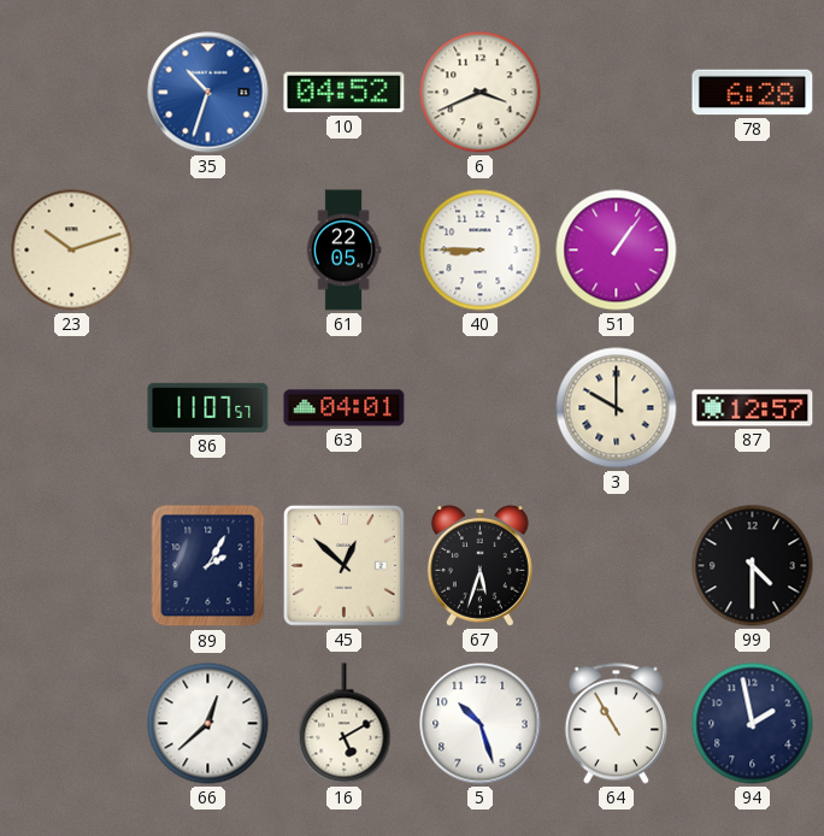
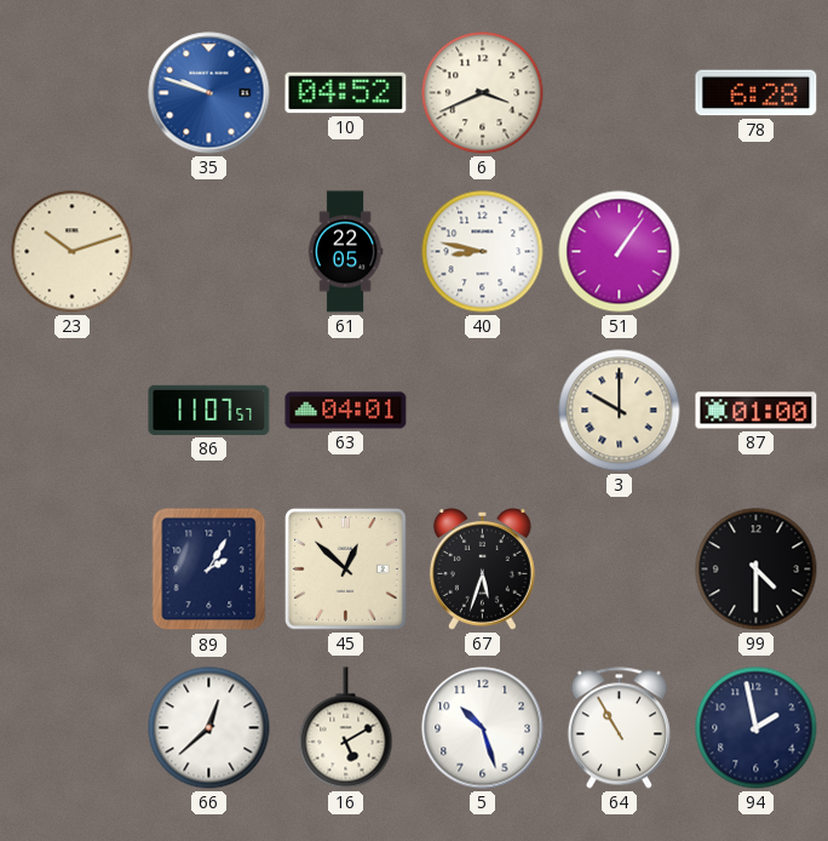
35: 10:33 -> 9:48
40: 8:45 -> 8:47
87: 12:57 -> 01:00
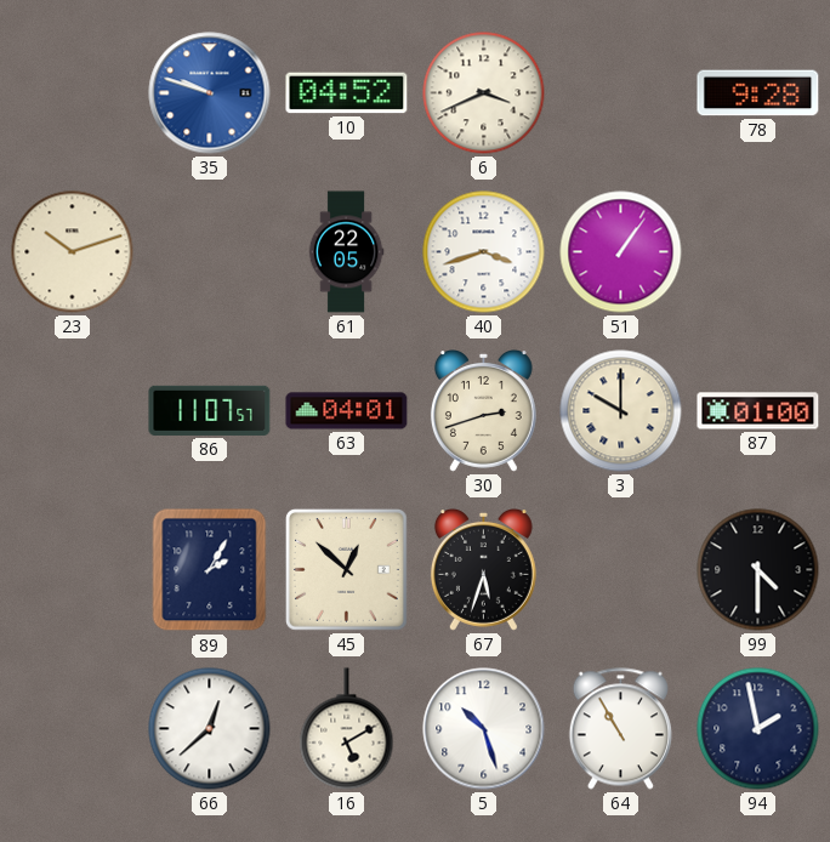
78: 6:28 -> 9:28
40: 8:47 -> 3:42
30: none -> 2:42
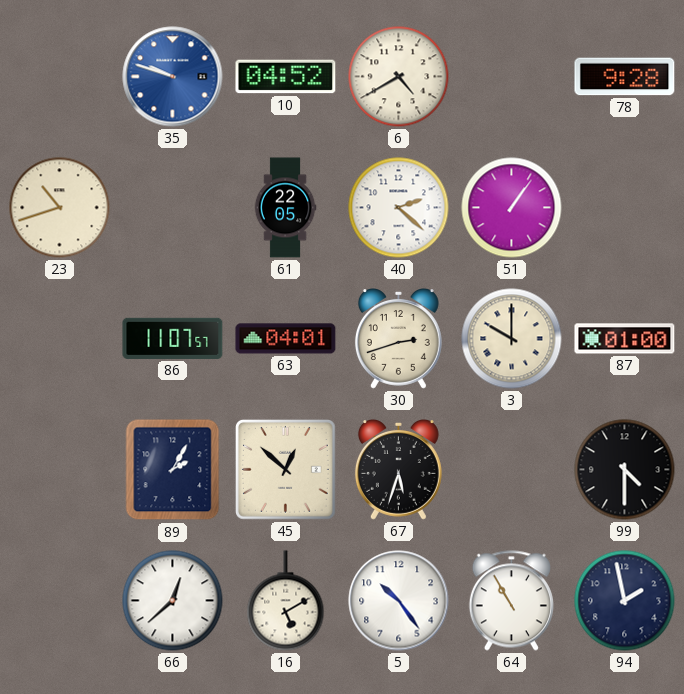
6: 3:41 -> 4:40
23: 10:12 -> 10:42
40: 3:42 -> 2:22
5: 10:27 -> 10:24
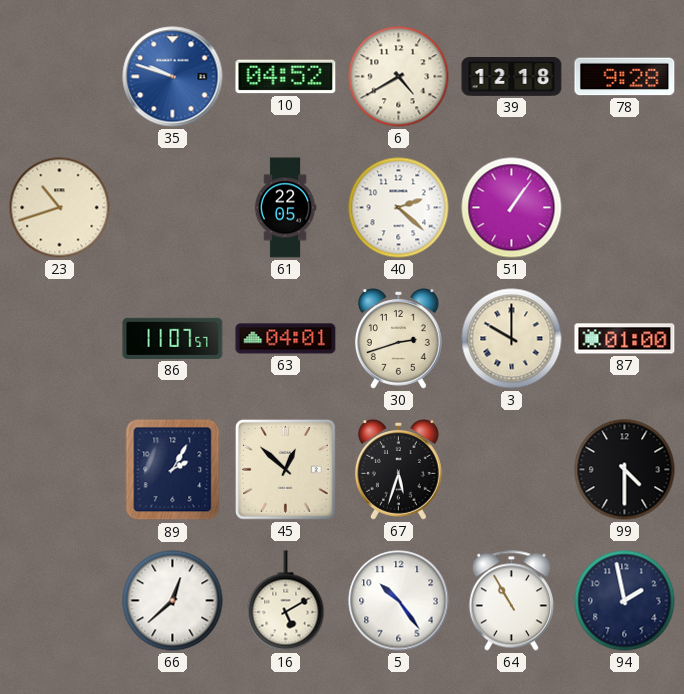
39: none -> 12:18
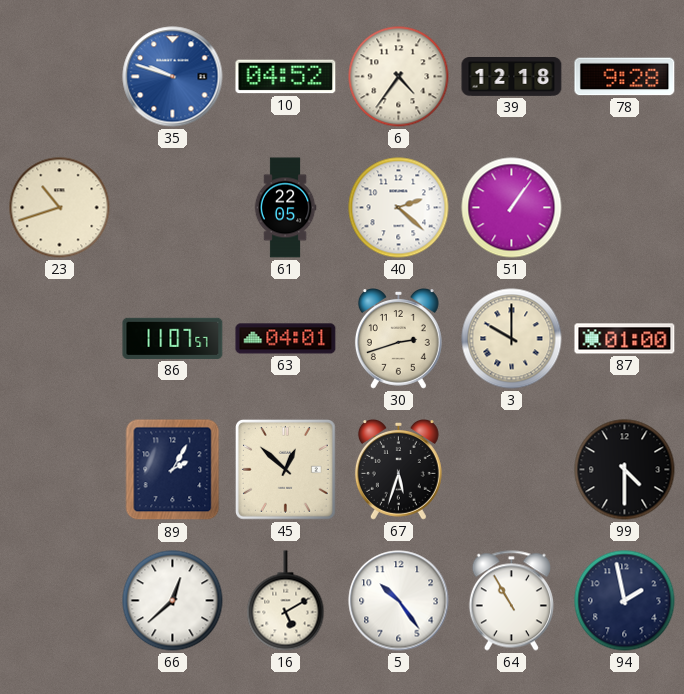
6: 4:40 -> 4:36
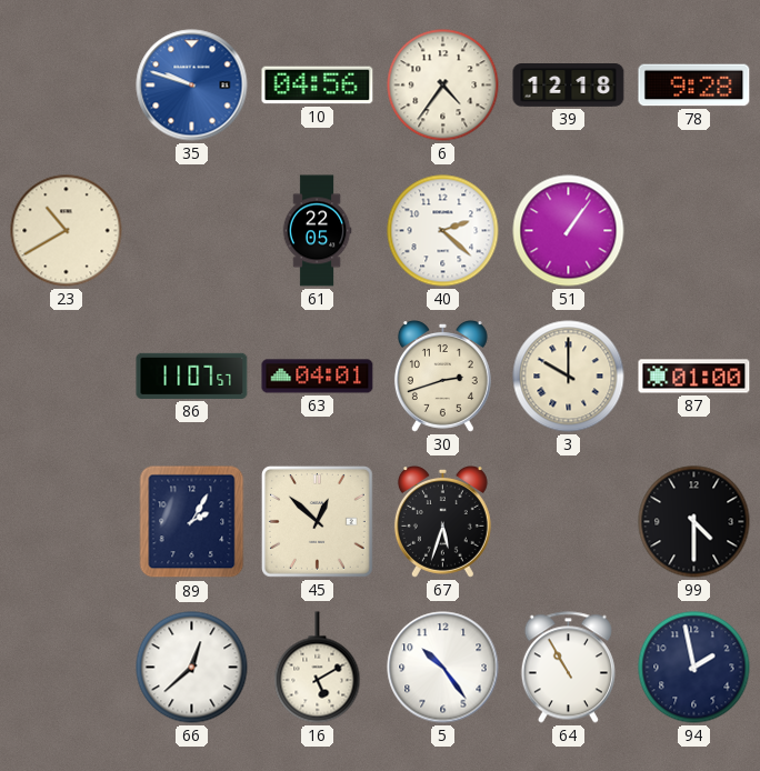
10: 04:52 -> 04:56
23: 10:42 -> 10:40
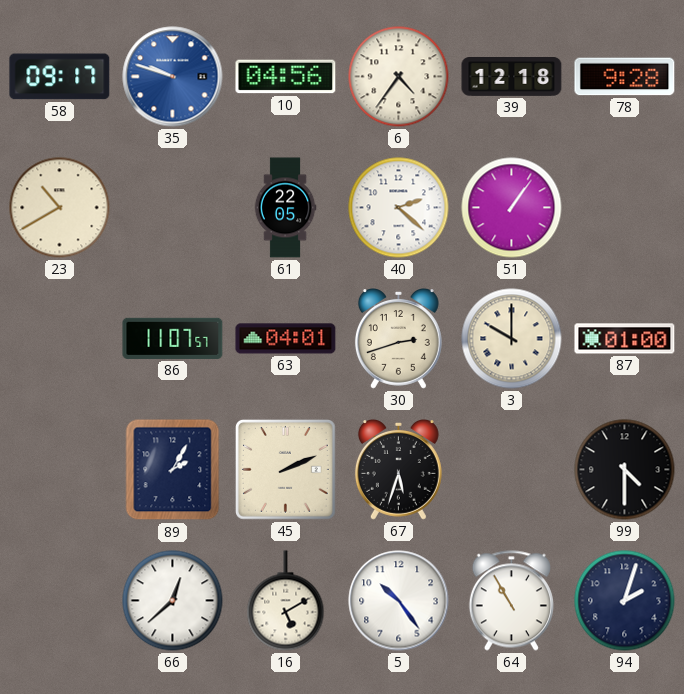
58: none -> 09:17
45: 12:52 -> 2:11
94: 1:58 -> 2:03
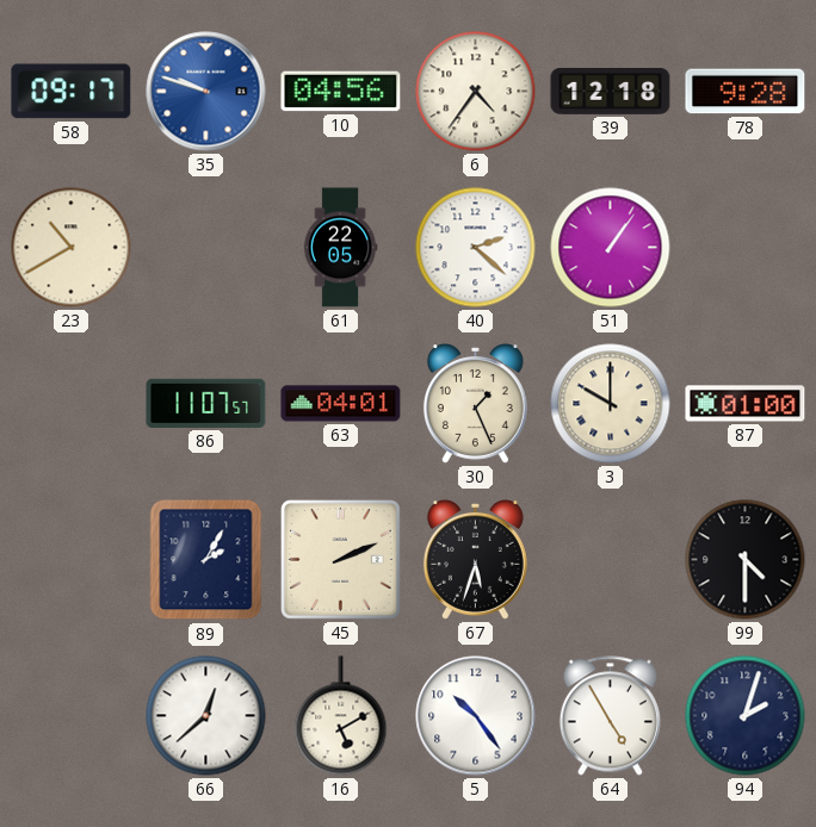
30: 2:42 -> 1:26
64: 10:55 -> 4:55
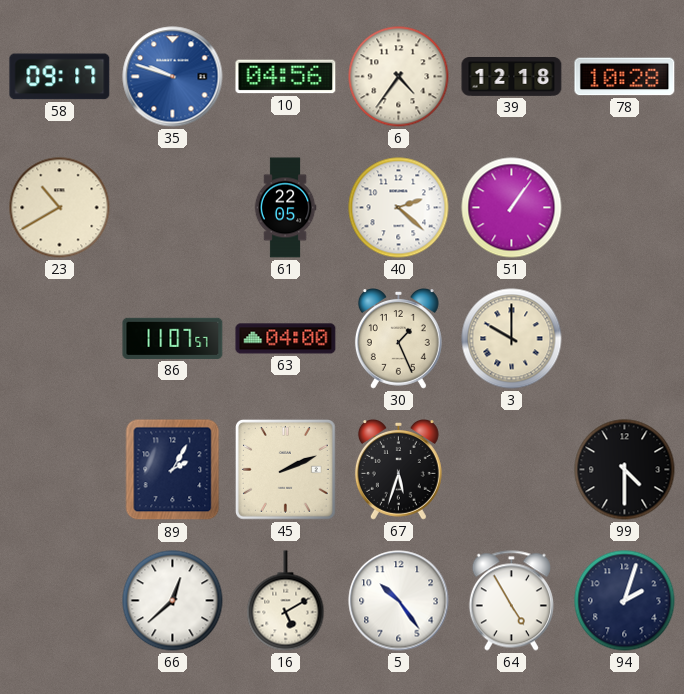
78: 9:28 -> 10:28
63: 04:01 -> 04:00
87: 01:00 -> none
